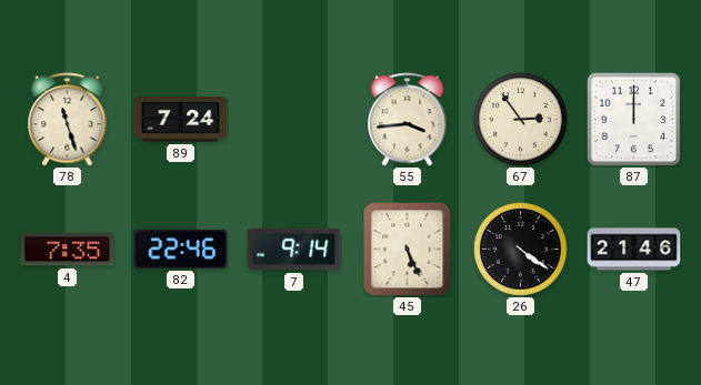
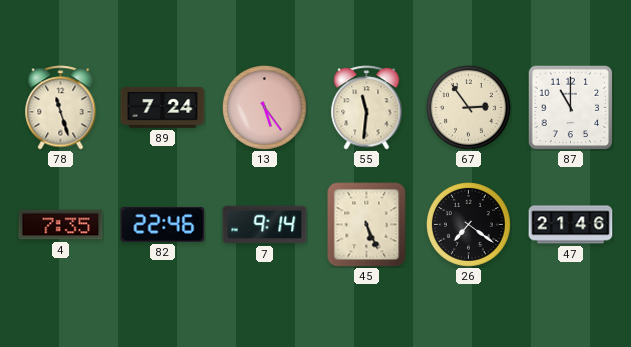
13: none -> 5:24
55: 3:44 -> 11:31
87: 12:00 -> 11:00
26: 4:21 -> 7:21
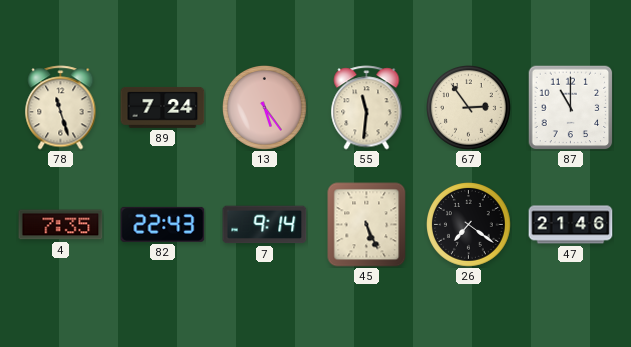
82: 22:46 -> 22:43
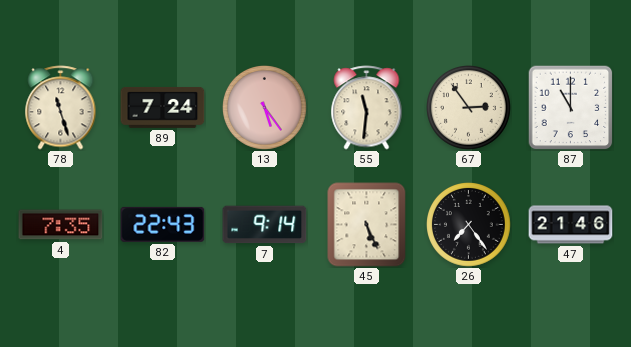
26: 7:21 -> 7:24
